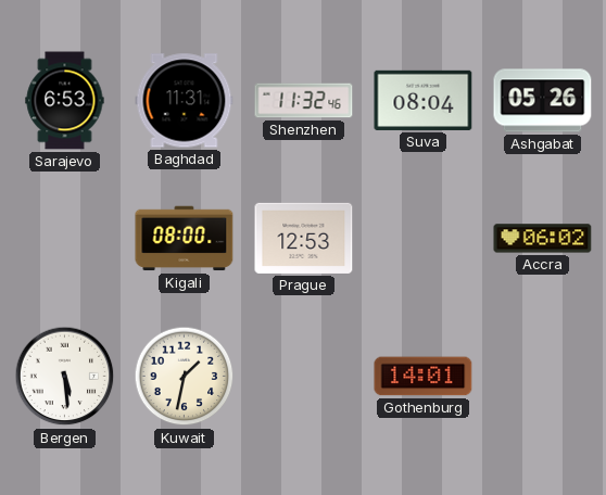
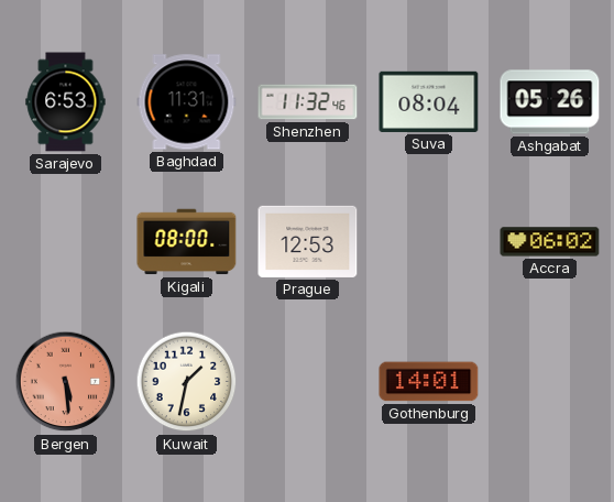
Bergen dial: white -> salmon
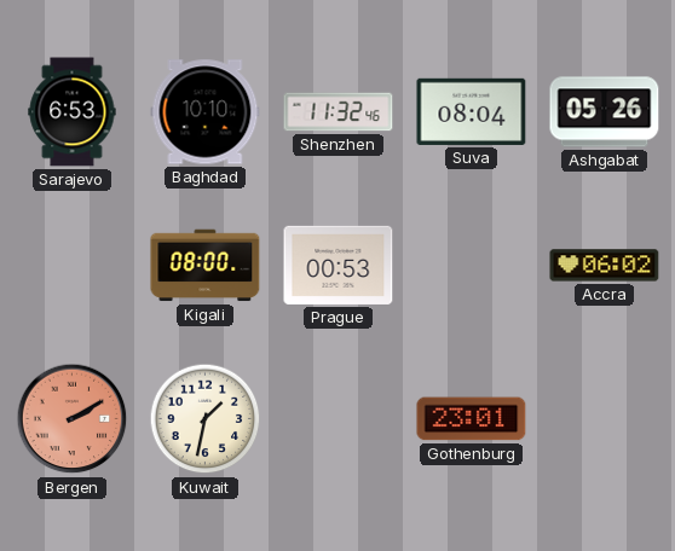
Baghdad: 11:31 -> 10:10
Prague: 12:53 -> 00:53
Bergen: 5:29 -> 2:10
Gothenburg: 14:01 -> 23:01
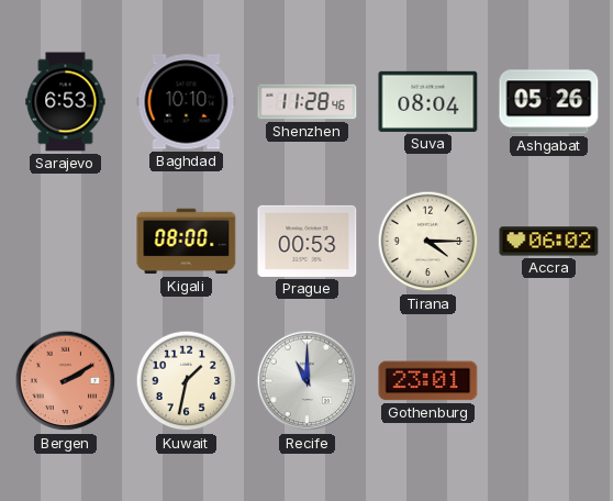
Shenzhen: 11:32 -> 11:28
Tirana: none -> 4:15
Recife: none -> 11:00
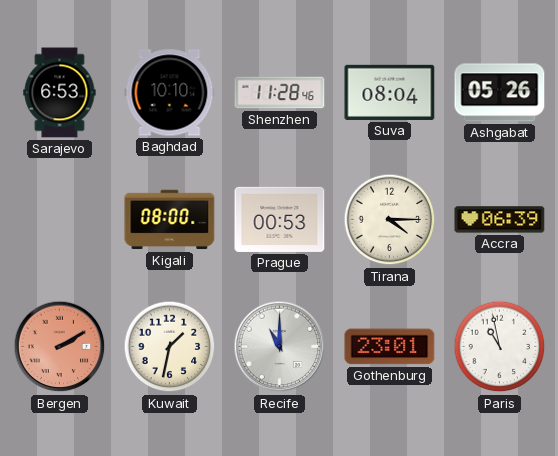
Accra: 06:02 -> 06:39
Paris: none -> 10:58
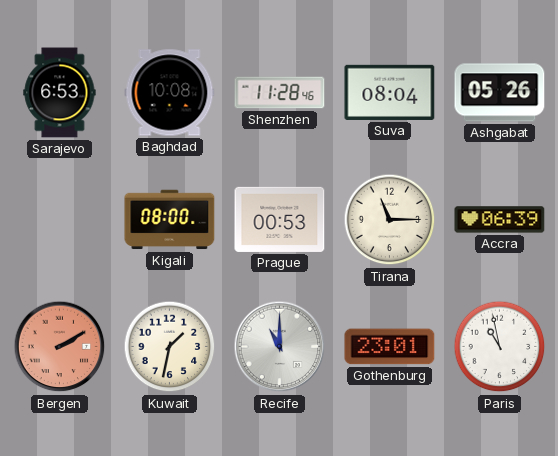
Baghdad: 10:10 -> 10:08
Tirana: 4:15 -> 11:15
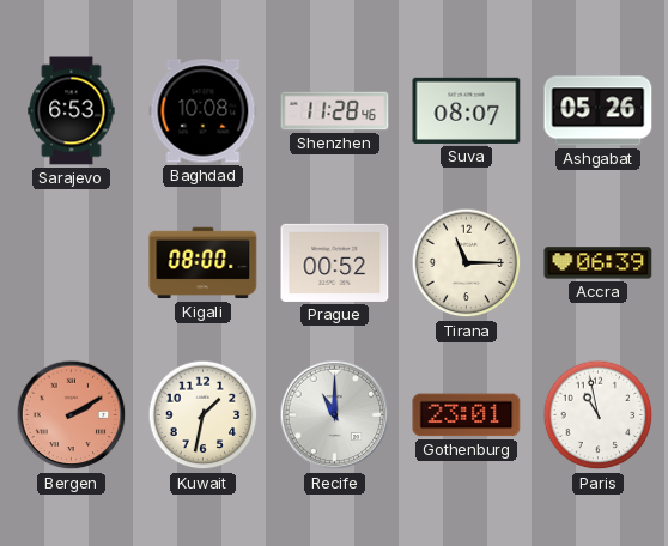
Suva: 08:04 -> 08:07
Prague: 00:53 -> 00:52
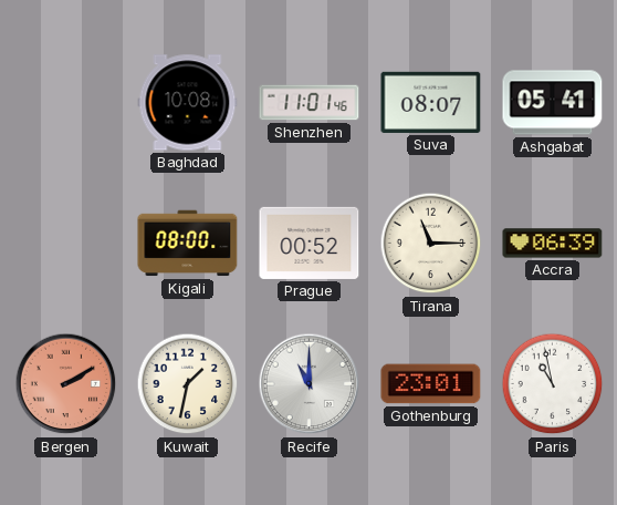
Sarajevo: 6:53 -> none
Shenzhen: 11:28 -> 11:01
Ashgabat: 05:26 -> 05:41
